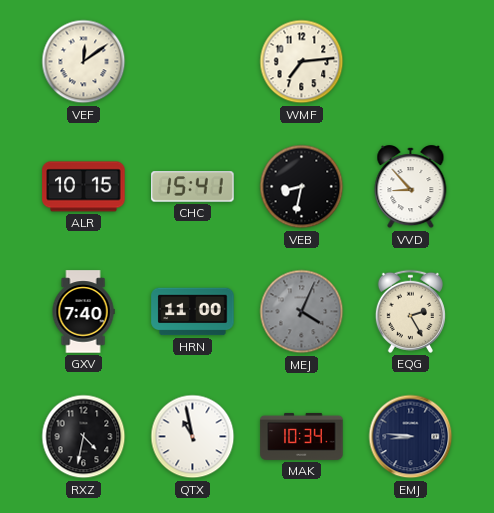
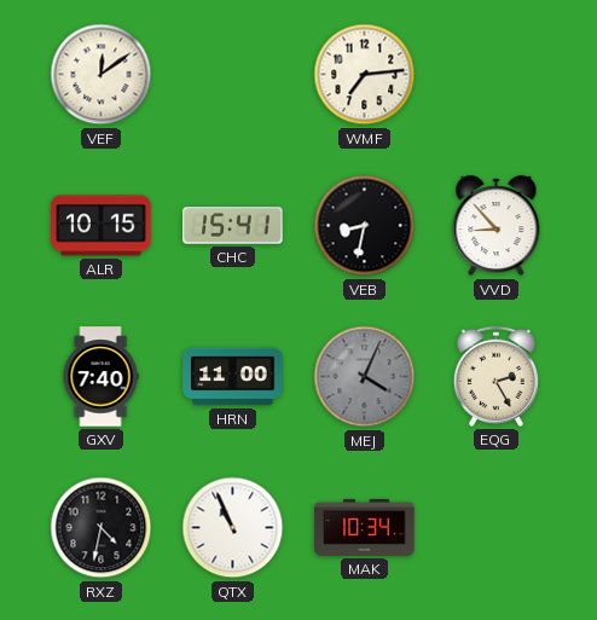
QTX: 10:58 -> 10:56
EMJ: 8:46 -> none
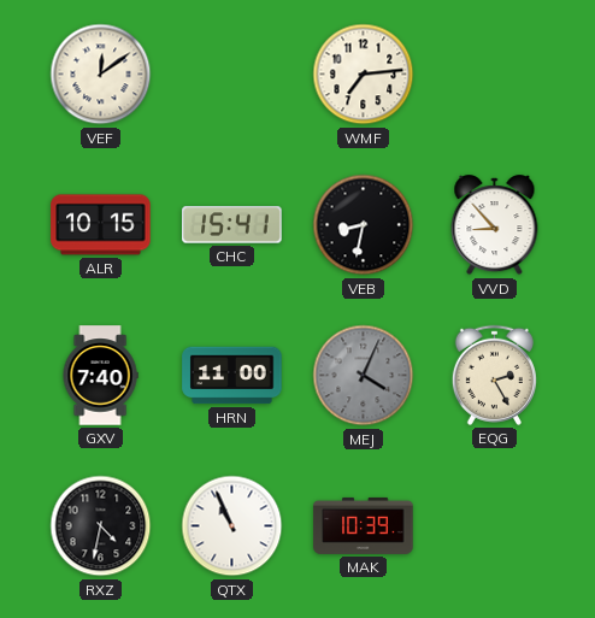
MAK: 10:34 -> 10:39
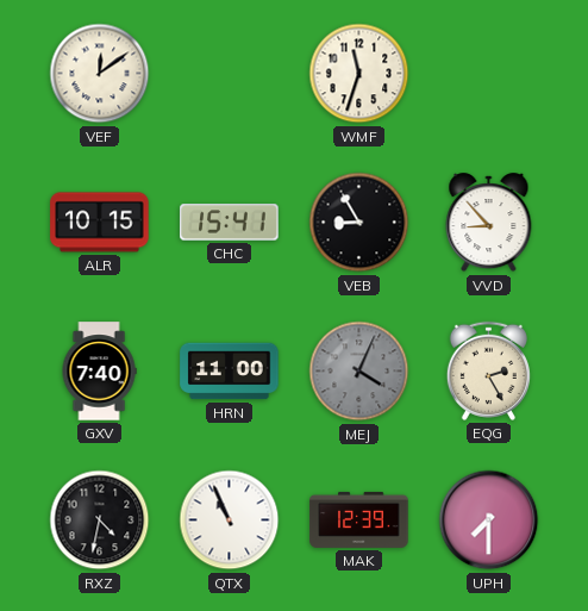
WMF: 7:14 -> 11:33
VEB: 8:32 -> 8:55
MAK: 10:39 -> 12:39
UPH: none -> 7:30
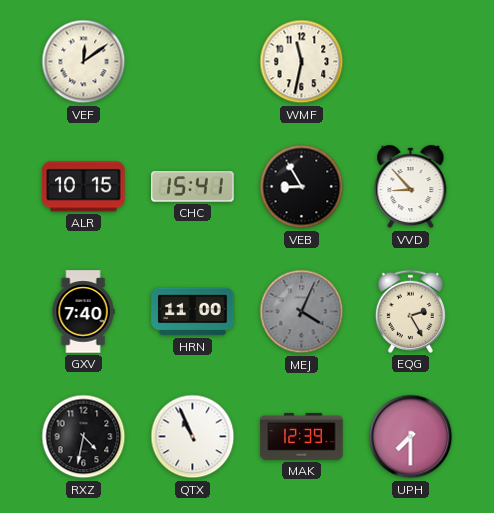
WMF: 11:33 -> 11:32
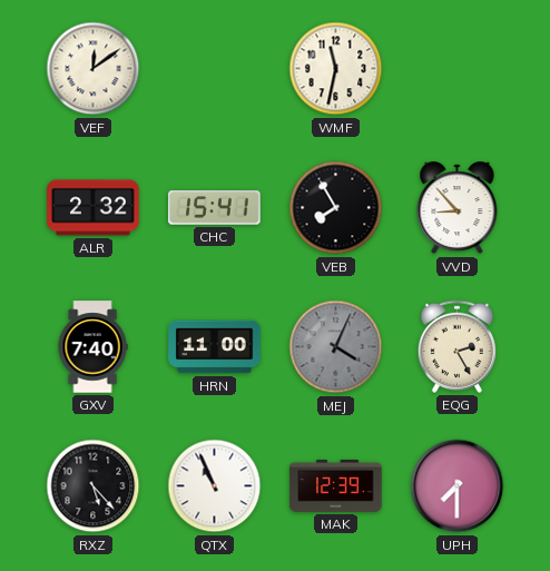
ALR: 10:15 -> 2:32
VEB: 8:55 -> 7:55
RXZ: 4:32 -> 5:23
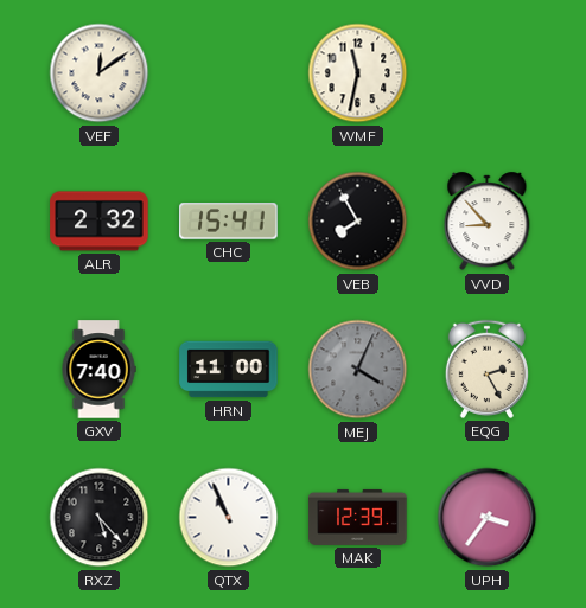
UPH: 7:30 -> 3:36
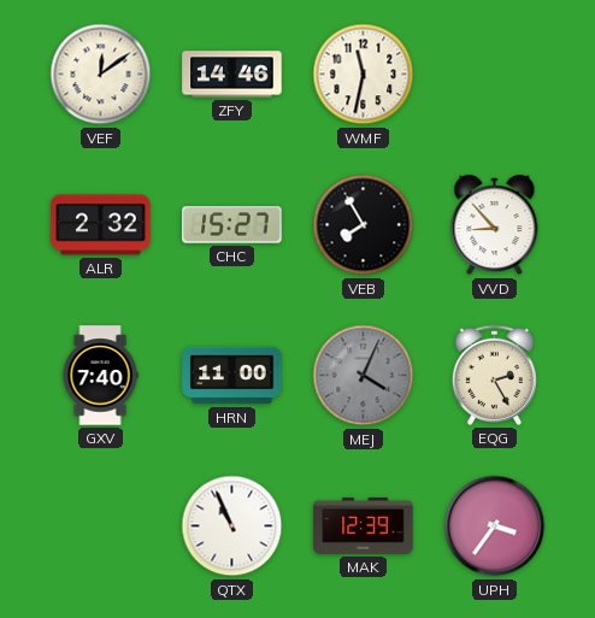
ZFY: none -> 14:46
CHC: 15:41 -> 15:27
RXZ: 5:23 -> none
